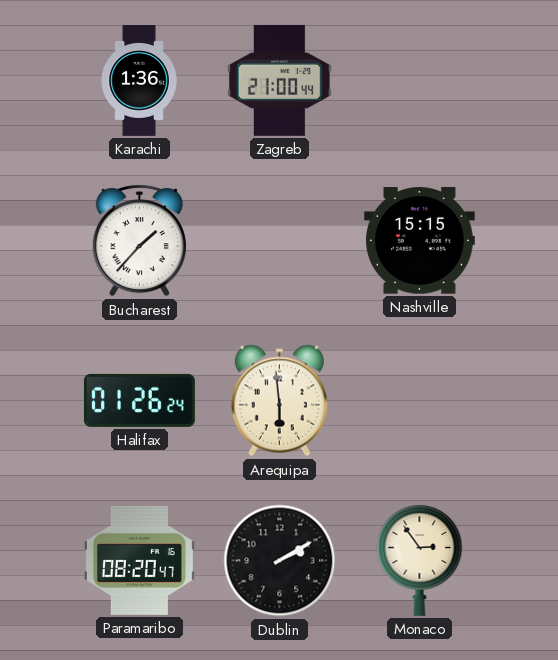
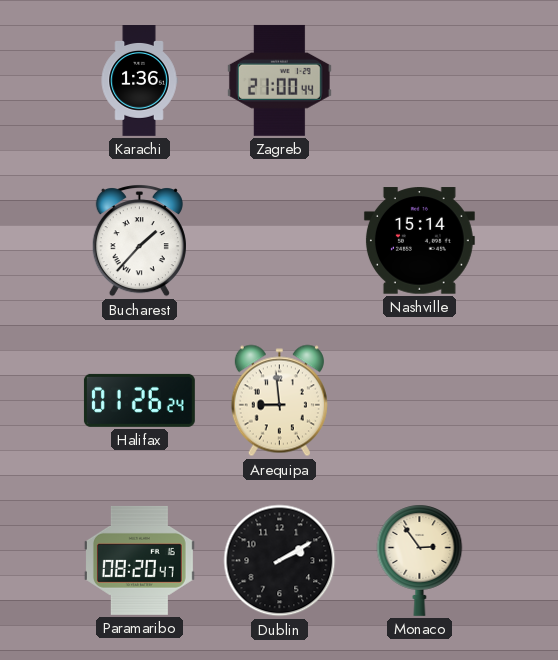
Nashville: 15:15 -> 15:14
Arequipa: 5:59 -> 8:59
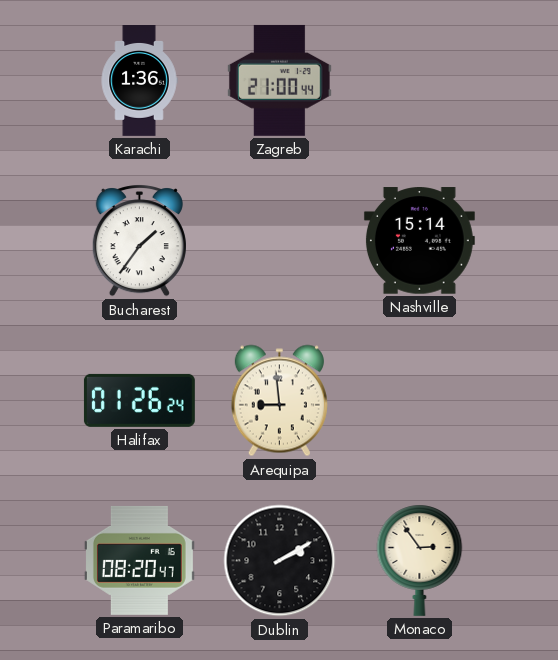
Bucharest: 1:37 -> 1:36
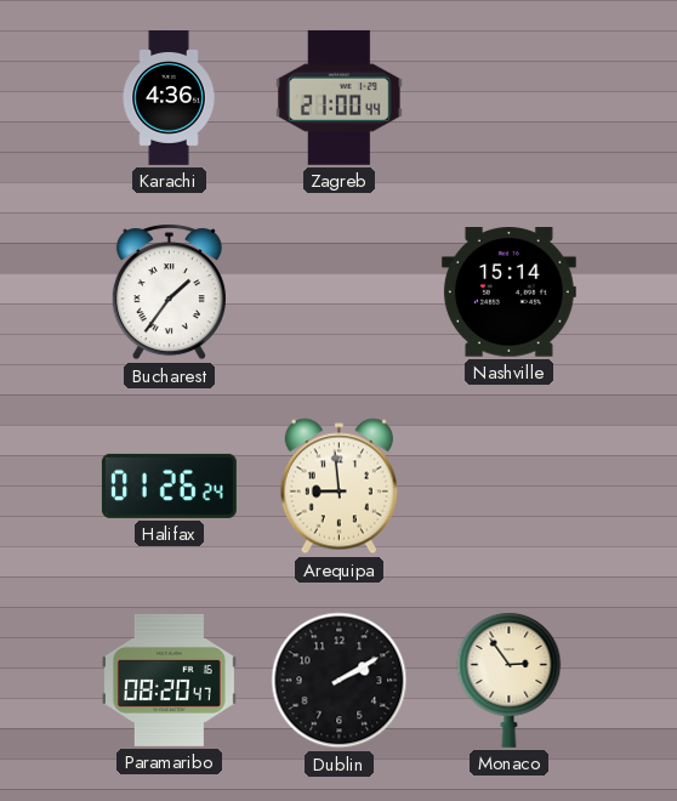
Karachi: 1:36 -> 4:36
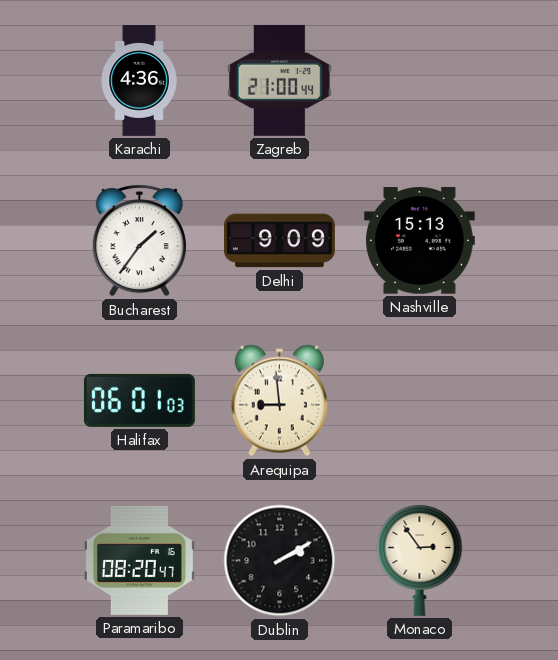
Delhi: none -> 9:09
Nashville: 15:14 -> 15:13
Halifax: 01:26 -> 06:01
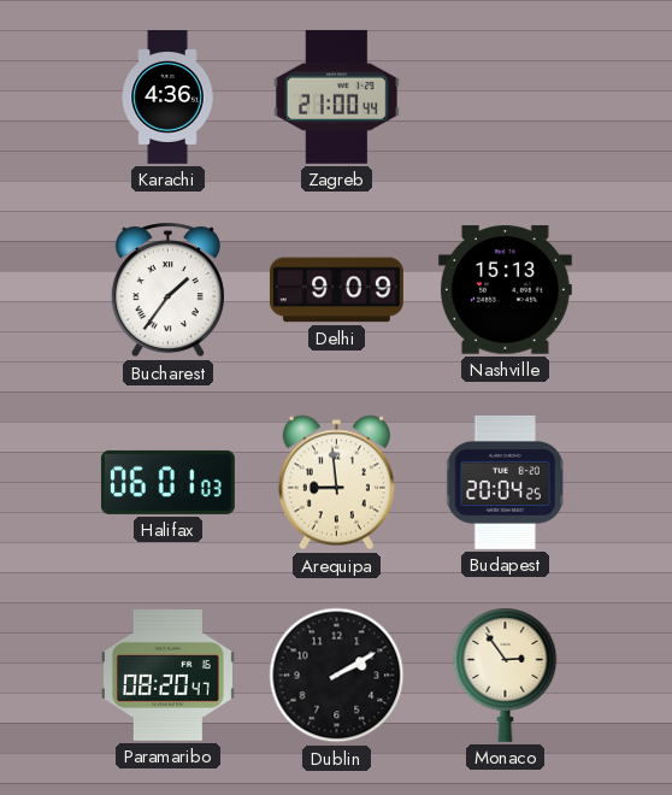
Budapest: none -> 20:04
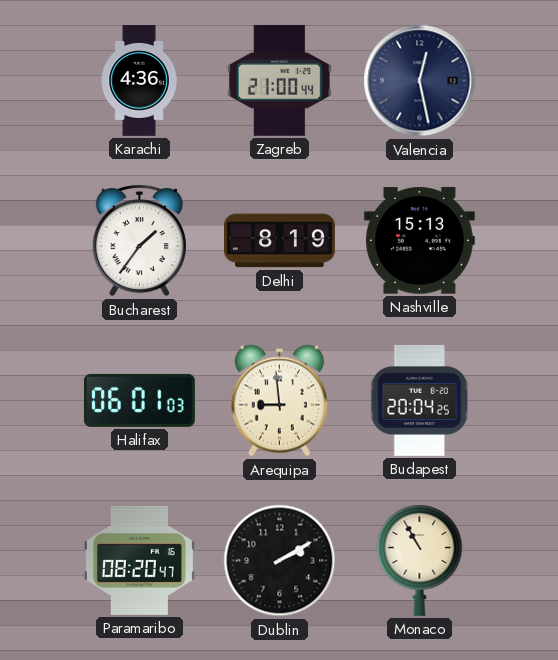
Valencia: none -> 12:28
Delhi: 9:09 -> 8:19
Monaco: 2:54 -> 10:55
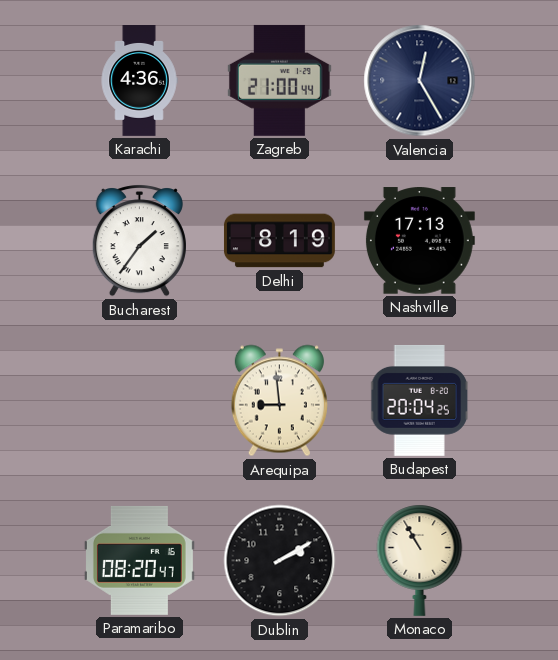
Valencia: 12:28 -> 12:25
Nashville: 15:13 -> 17:13
Halifax: 06:01 -> none
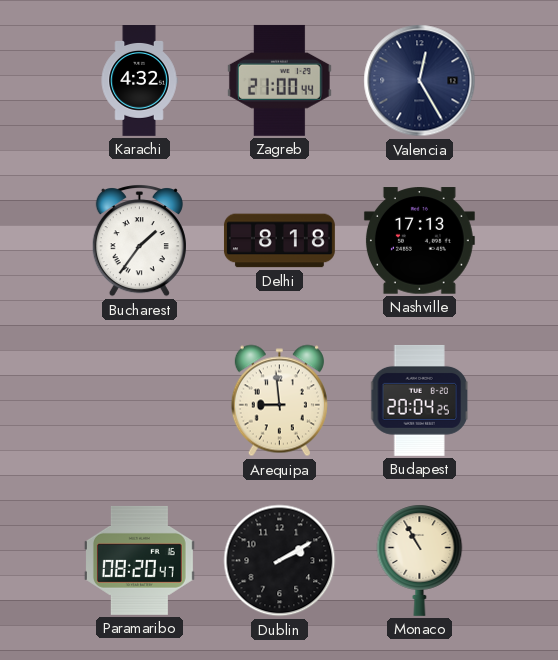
Karachi: 4:36 -> 4:32
Delhi: 8:19 -> 8:18
